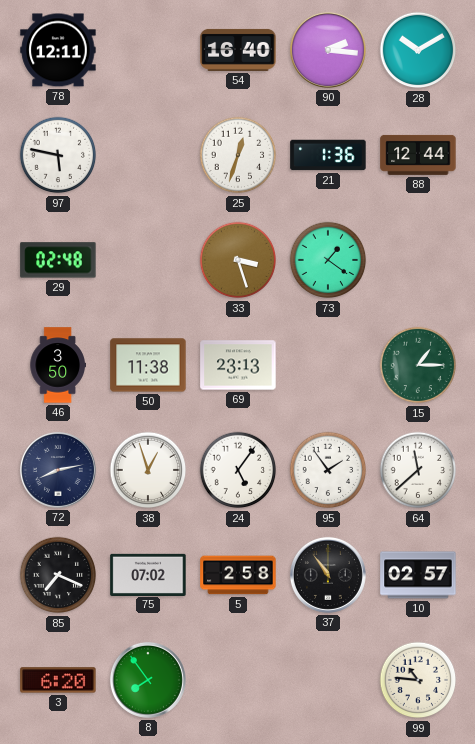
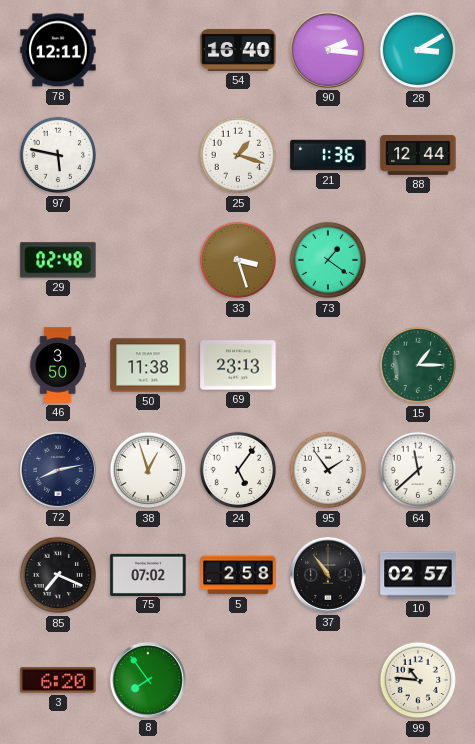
28: 10:10 -> 3:10
25: 12:33 -> 1:18
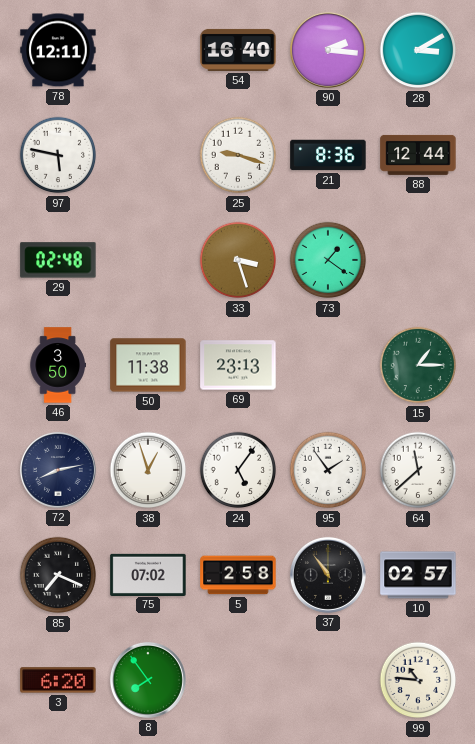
25: 1:18 -> 9:18
21: 1:36 -> 8:36
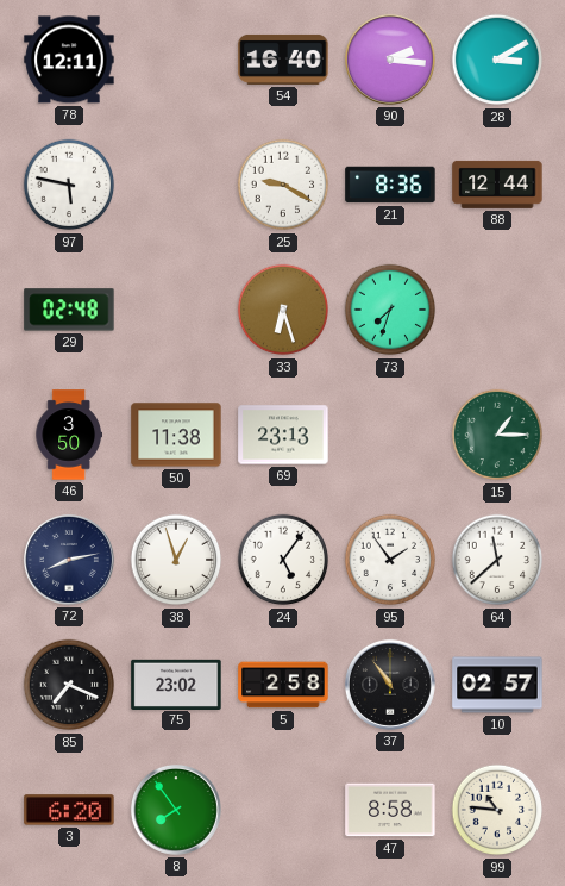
25: 9:18 -> 9:20
33: 3:27 -> 6:27
73: 1:21 -> 7:33
75: 07:02 -> 23:02
47: none -> 8:58
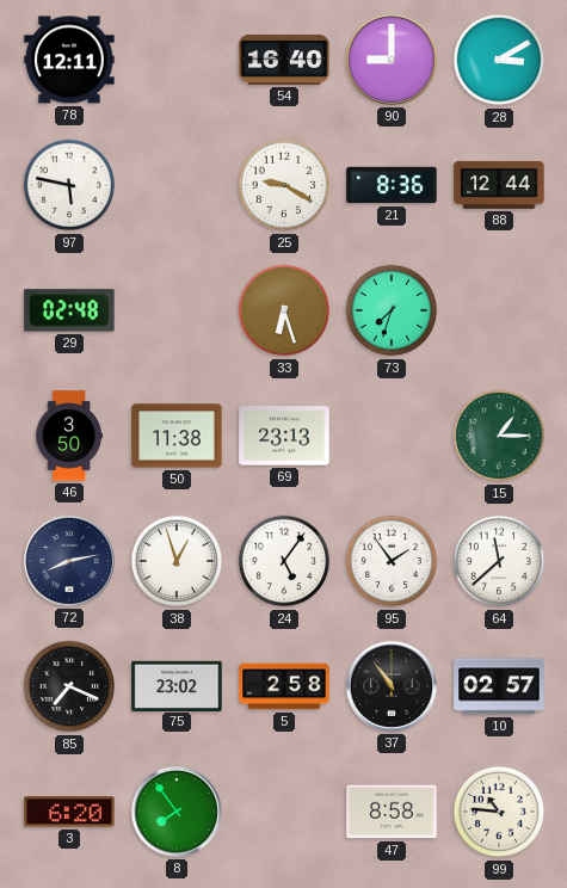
90: 2:16 -> 9:00
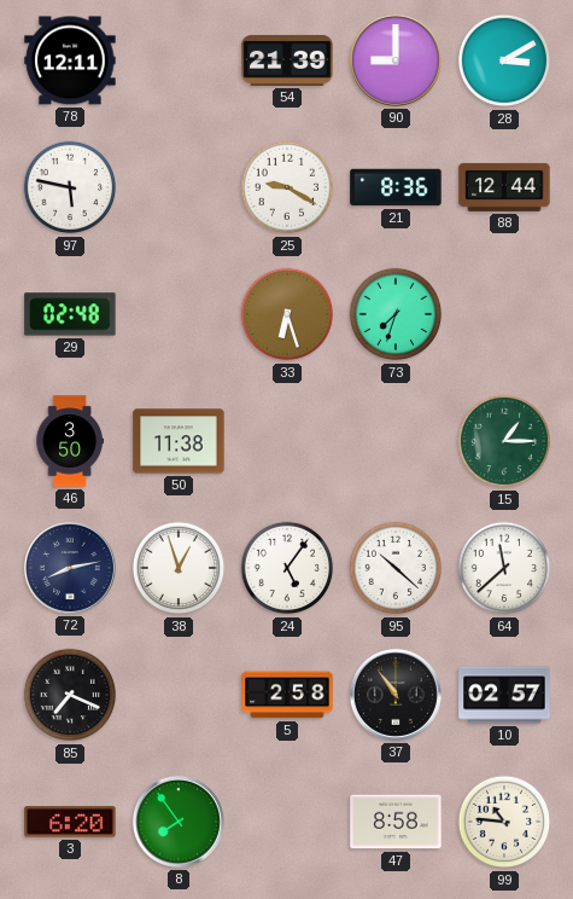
54: 16:40 -> 21:39
69: 23:13 -> none
95: 1:54 -> 10:22
75: 23:02 -> none
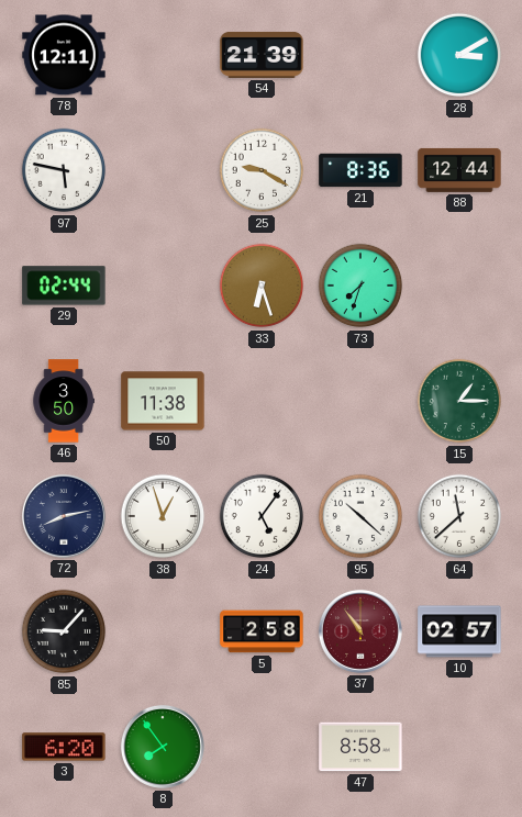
90: 9:00 -> none
29: 02:48 -> 02:44
85: 7:19 -> 9:07
37 dial: black -> burgundy
99: 10:46 -> none
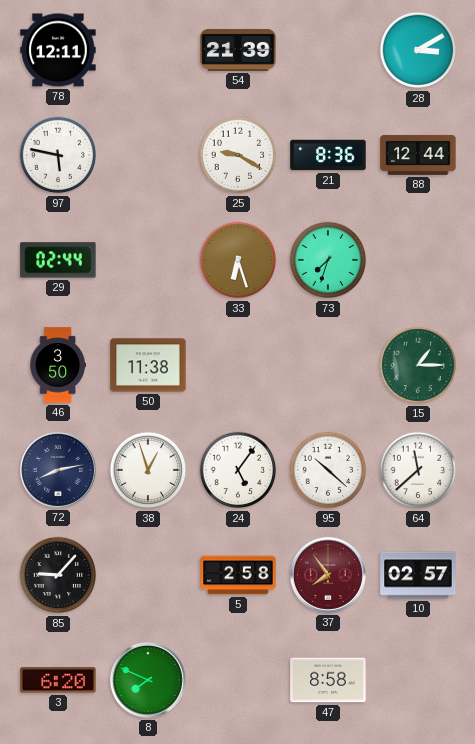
37: 10:54 -> 7:54
8: 7:54 -> 7:49
